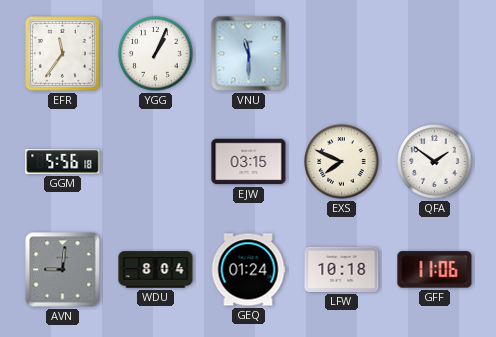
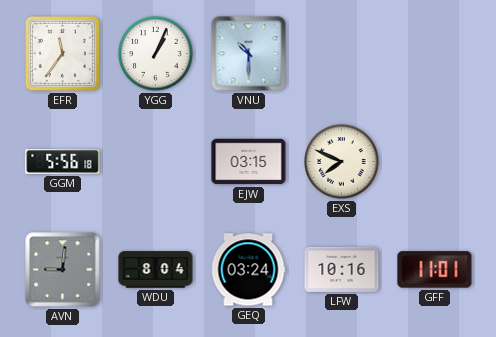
VNU: 11:30 -> 10:30
QFA: 1:51 -> none
GEQ: 01:24 -> 03:24
LFW: 10:18 -> 10:16
GFF: 11:06 -> 11:01
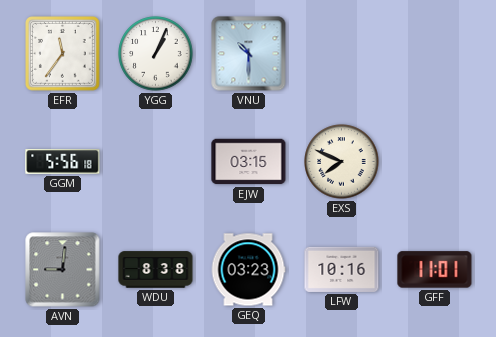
WDU: 8:04 -> 8:38
GEQ: 03:24 -> 03:23
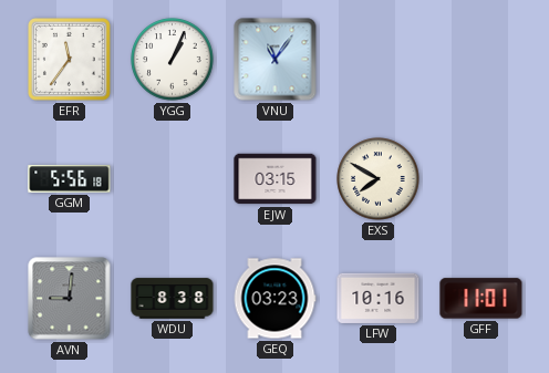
VNU: 10:30 -> 11:06
EXS: 7:49 -> 7:50
